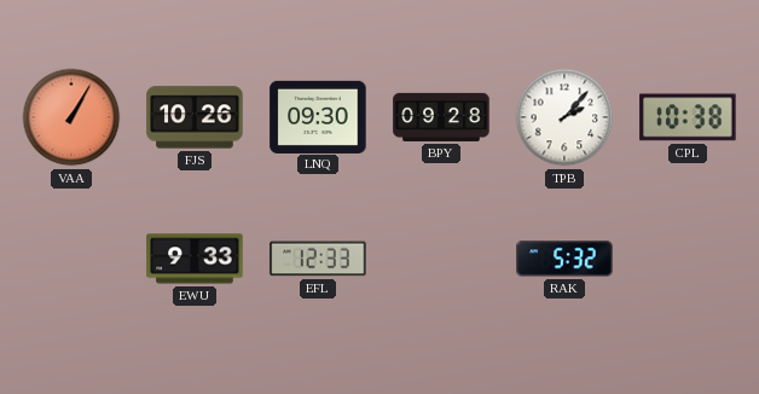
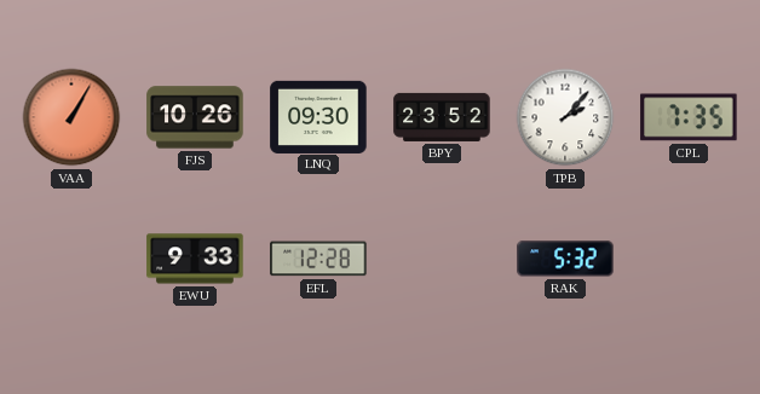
BPY: 09:28 -> 23:52
CPL: 10:38 -> 7:35
EFL: 12:33 -> 12:28
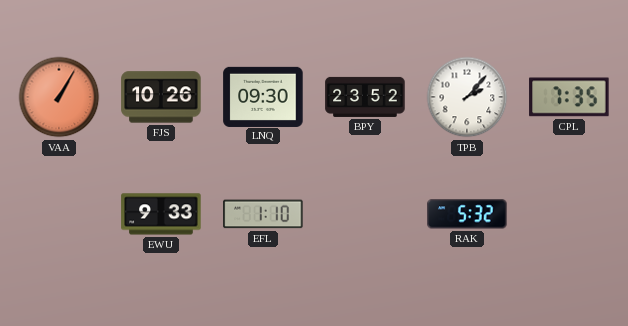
EFL: 12:28 -> 1:10
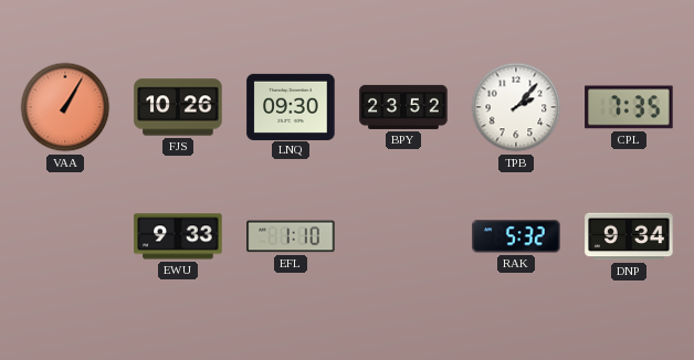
DNP: none -> 9:34
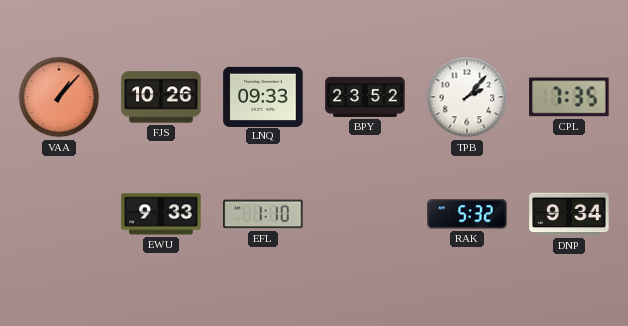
VAA: 1:05 -> 1:07
LNQ: 09:30 -> 09:33
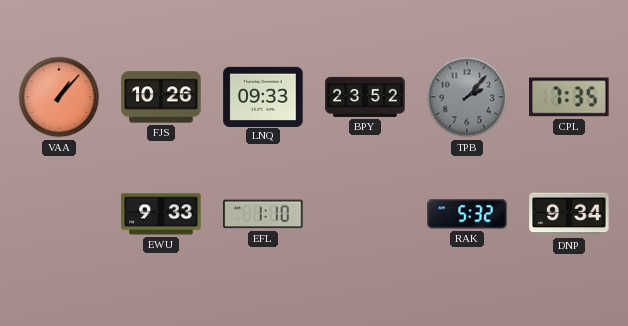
TPB dial: white -> grey
